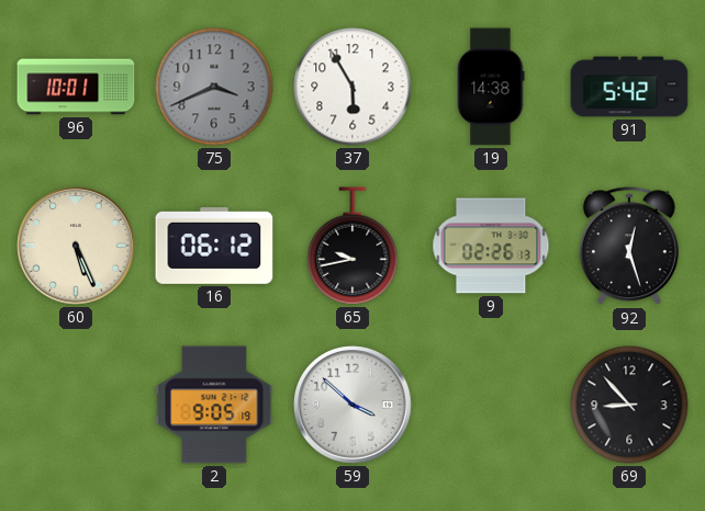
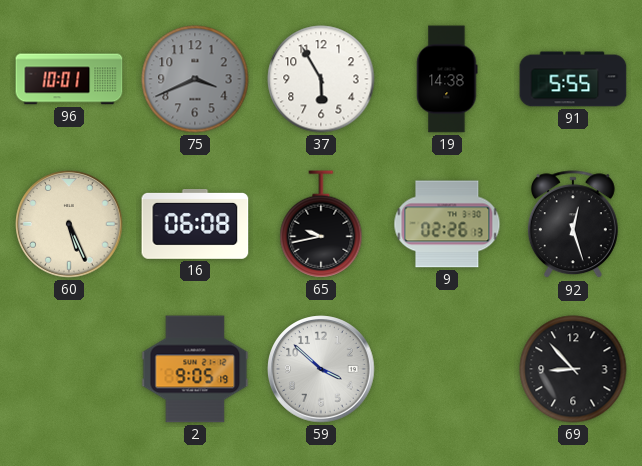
91: 5:42 -> 5:55
16: 06:12 -> 06:08
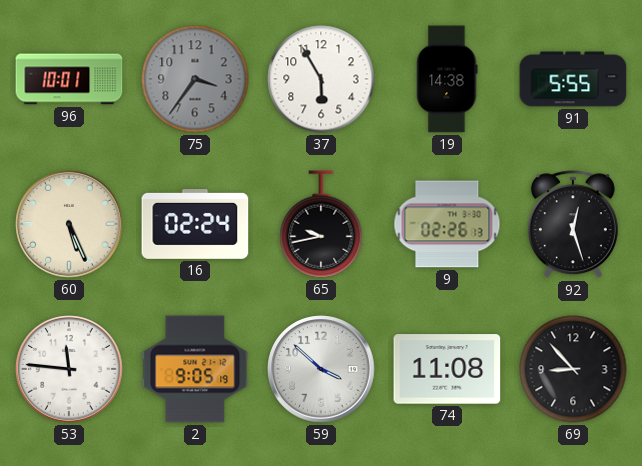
75: 3:41 -> 3:36
16: 06:08 -> 02:24
53: none -> 11:46
74: none -> 11:08
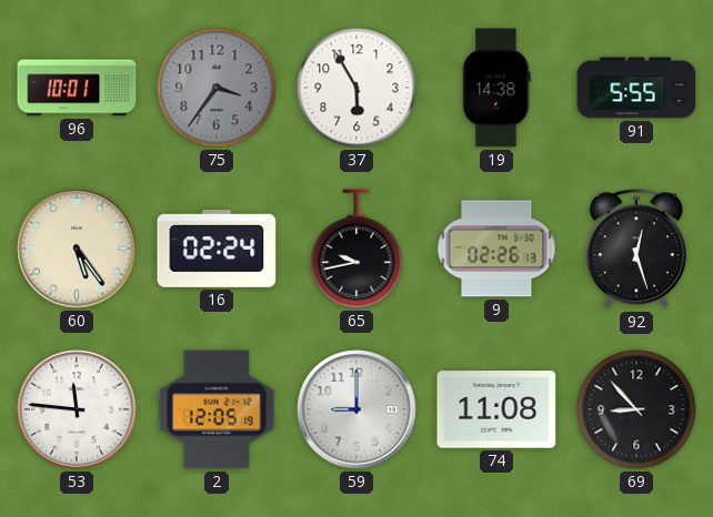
60: 5:26 -> 5:24
2: 9:05 -> 12:05
59: 3:52 -> 9:00
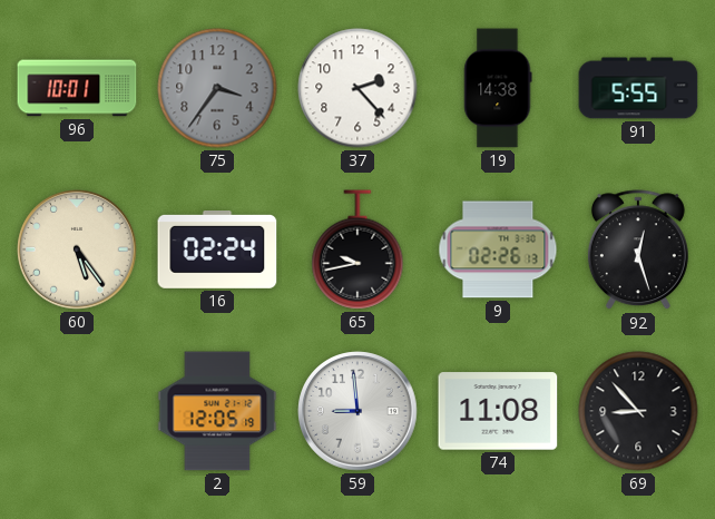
37: 5:55 -> 2:23
53: 11:46 -> none
59: 9:00 -> 8:59
